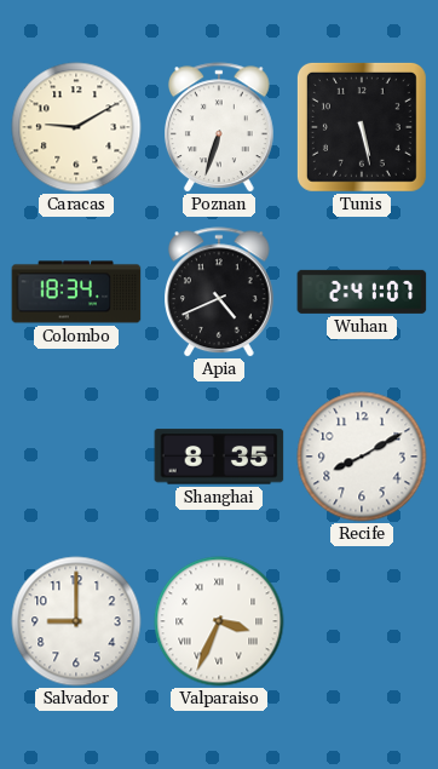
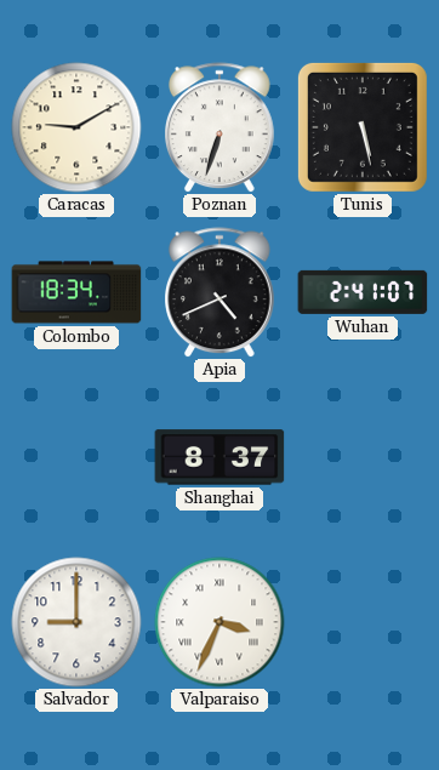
Shanghai: 8:35 -> 8:37
Recife: 8:10 -> none
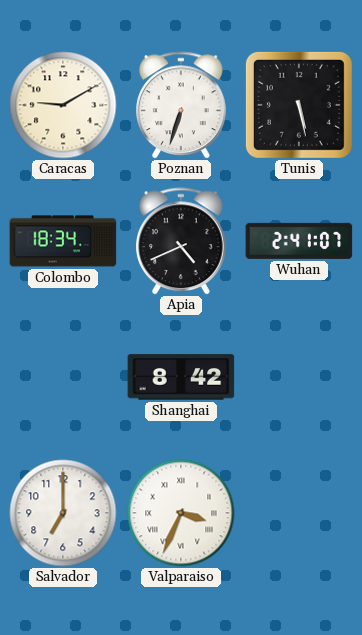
Shanghai: 8:37 -> 8:42
Salvador: 9:00 -> 7:00
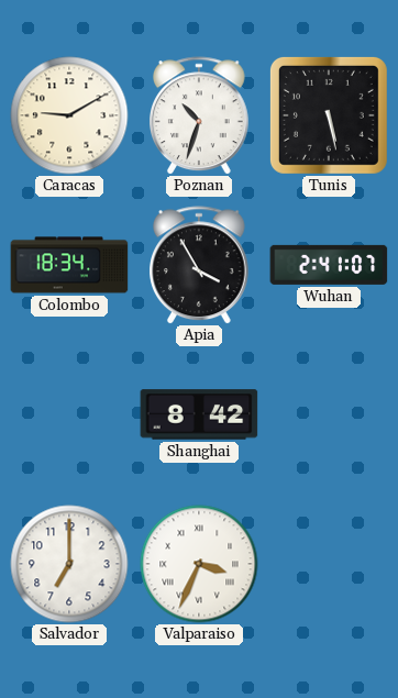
Poznan: 6:33 -> 10:33
Apia: 4:41 -> 3:55
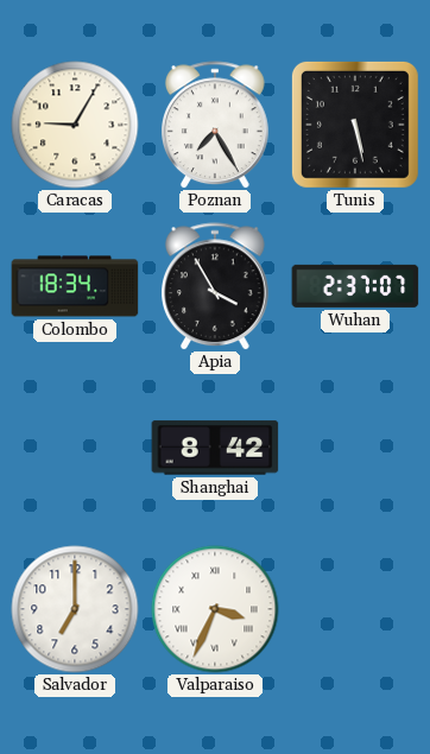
Caracas: 9:10 -> 9:05
Poznan: 10:33 -> 7:25
Wuhan: 2:41 -> 2:37
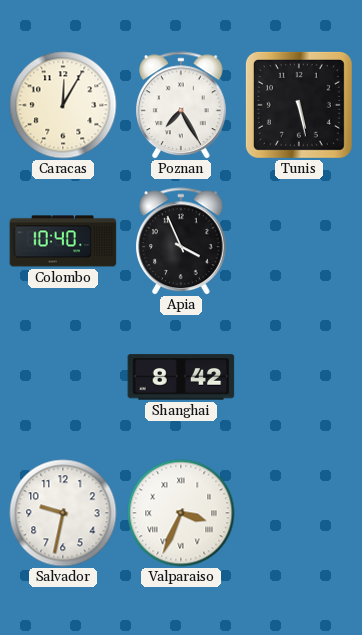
Caracas: 9:05 -> 12:05
Colombo: 18:34 -> 10:40
Apia: 3:55 -> 3:56
Wuhan: 2:37 -> none
Salvador: 7:00 -> 9:32
